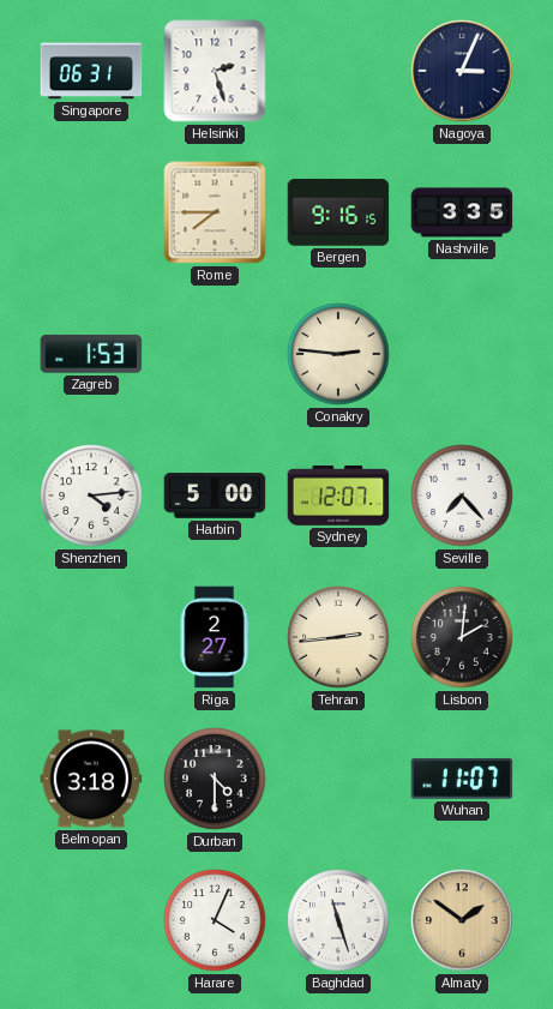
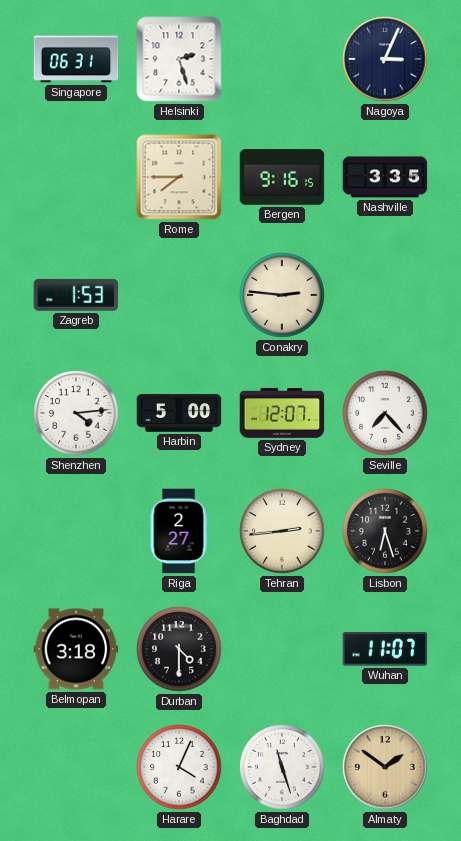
Lisbon: 2:01 -> 6:27
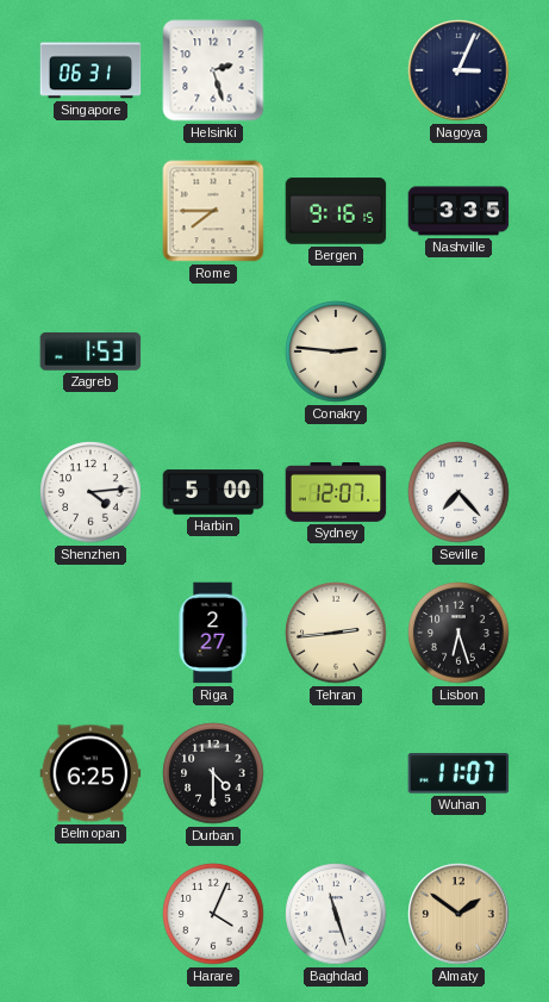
Belmopan: 3:18 -> 6:25
